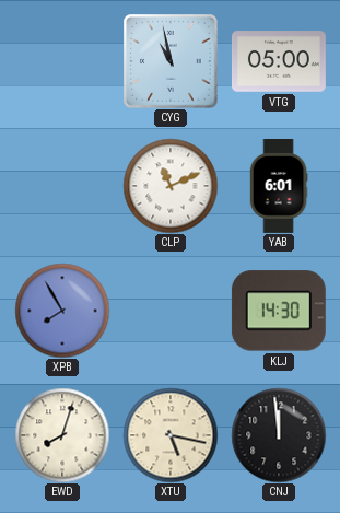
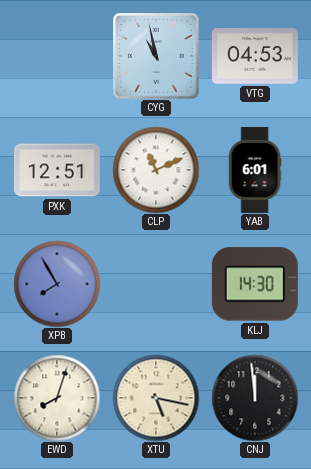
VTG: 05:00 -> 04:53
PXK: none -> 12:51
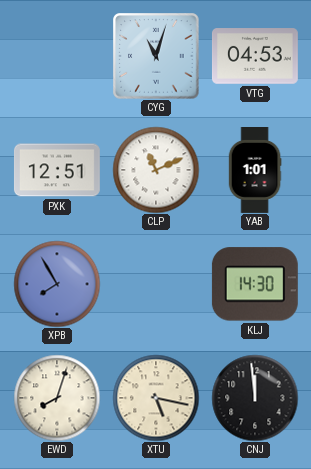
CYG: 10:58 -> 11:03
YAB: 6:01 -> 1:01
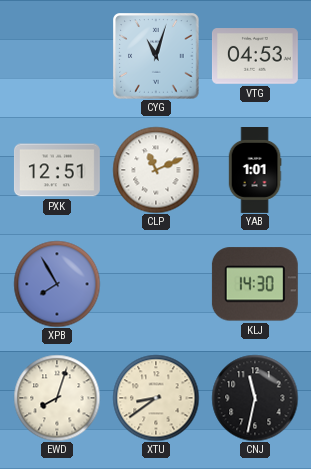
XTU: 5:17 -> 8:39
CNJ: 11:59 -> 11:32
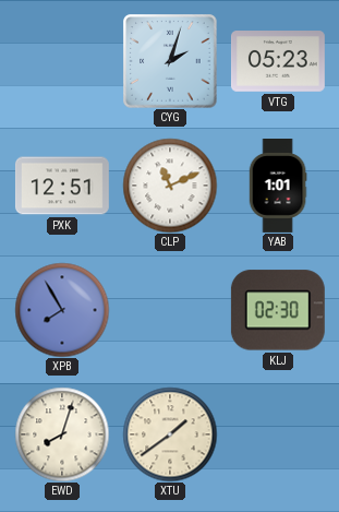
CYG: 11:03 -> 2:03
VTG: 04:53 -> 05:23
KLJ: 14:30 -> 02:30
XTU: 8:39 -> 1:39
CNJ: 11:32 -> none
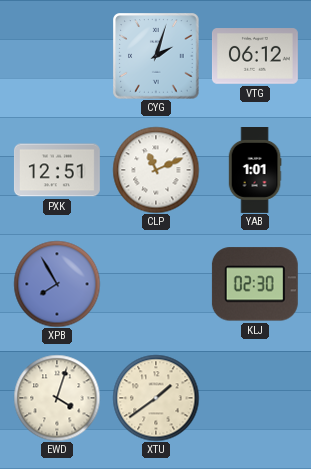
VTG: 05:23 -> 06:12
EWD: 8:03 -> 4:03
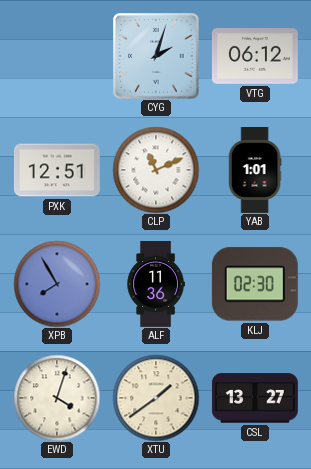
ALF: none -> 11:36
CSL: none -> 13:27
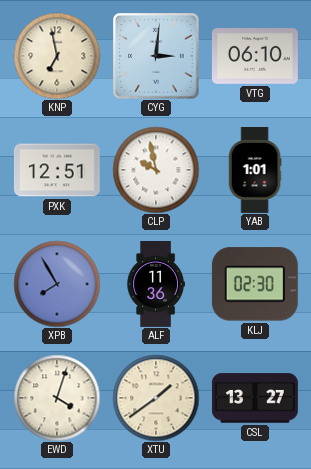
KNP: none -> 6:58
CYG: 2:03 -> 3:01
VTG: 06:12 -> 06:10
CLP: 11:11 -> 9:58
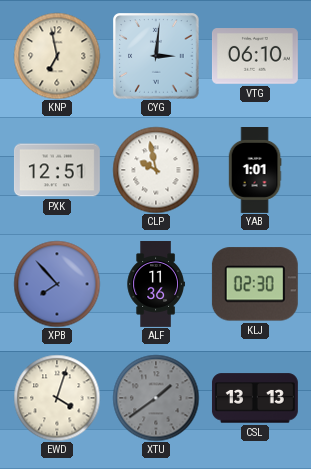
XPB: 7:55 -> 7:53
XTU dial: cream -> grey
CSL: 13:27 -> 13:13
